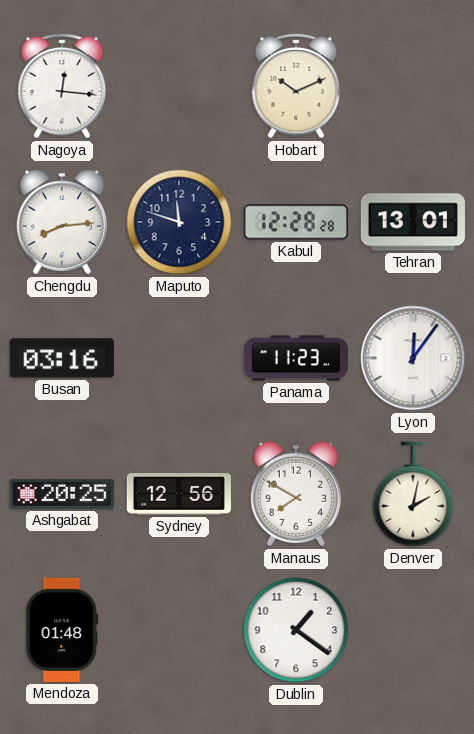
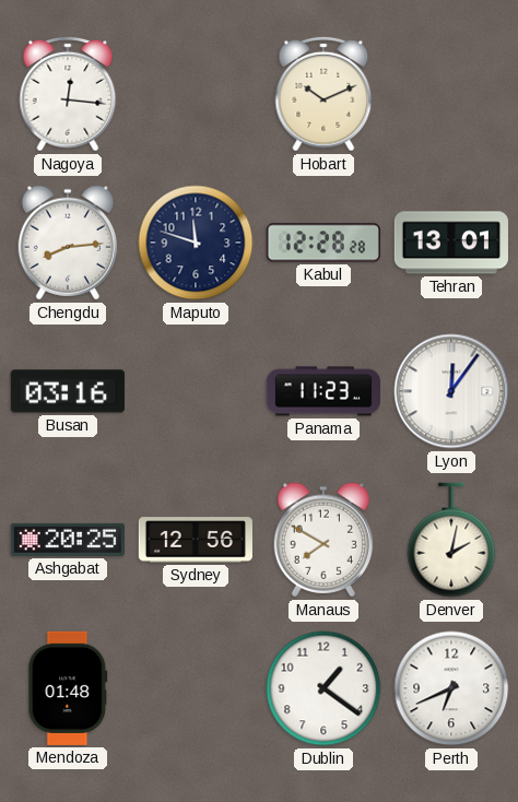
Perth: none -> 6:41
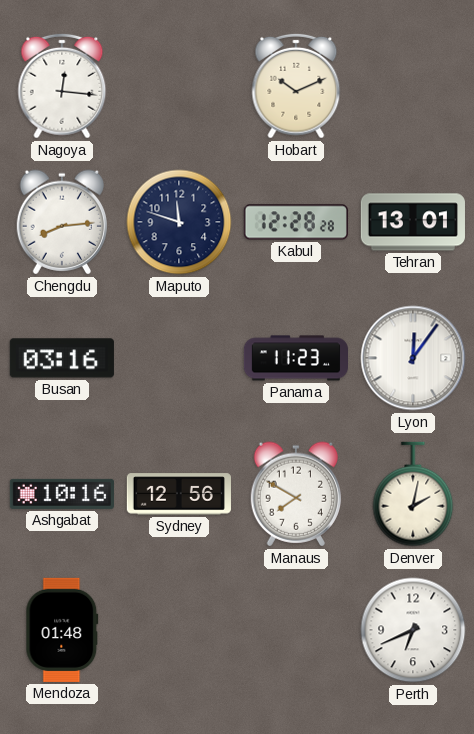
Ashgabat: 20:25 -> 10:16
Dublin: 1:21 -> none
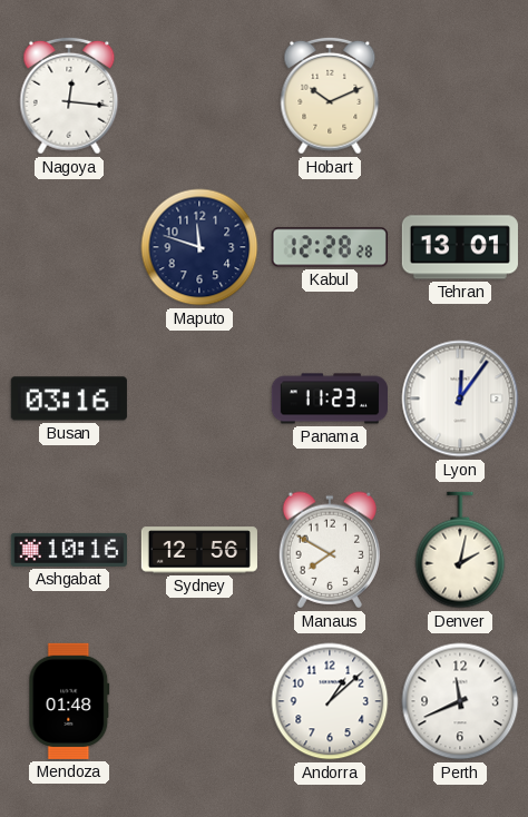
Chengdu: 8:14 -> none
Andorra: none -> 1:08
Perth: 6:41 -> 11:41
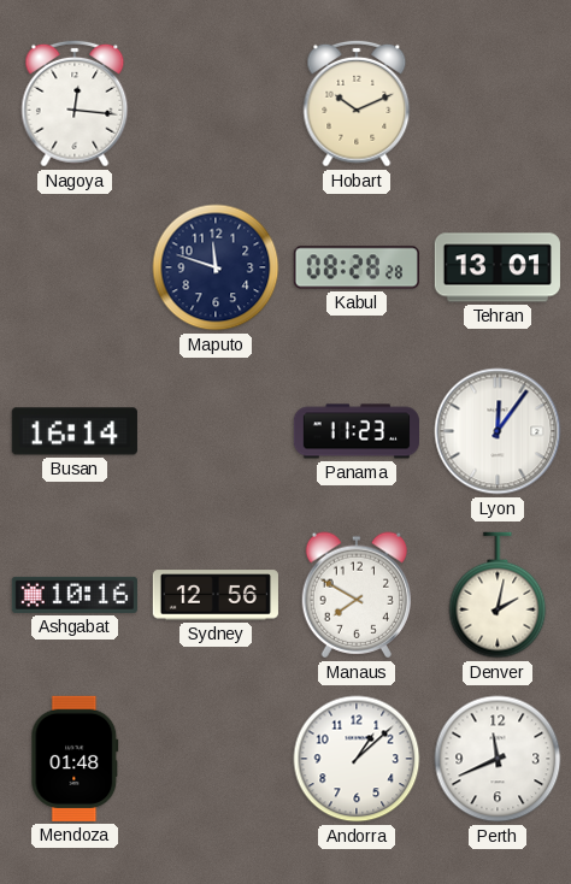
Kabul: 12:28 -> 08:28
Busan: 03:16 -> 16:14
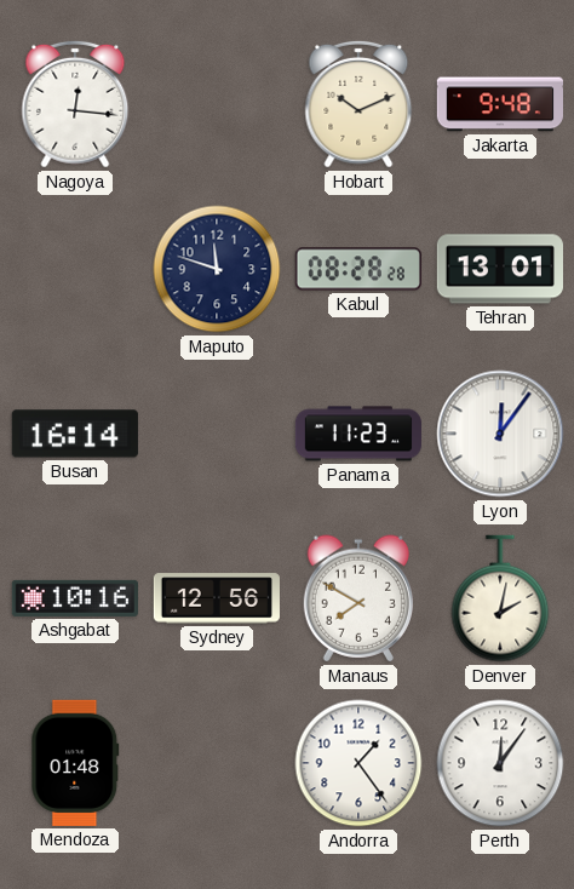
Jakarta: none -> 9:48
Andorra: 1:08 -> 1:24
Perth: 11:41 -> 12:06
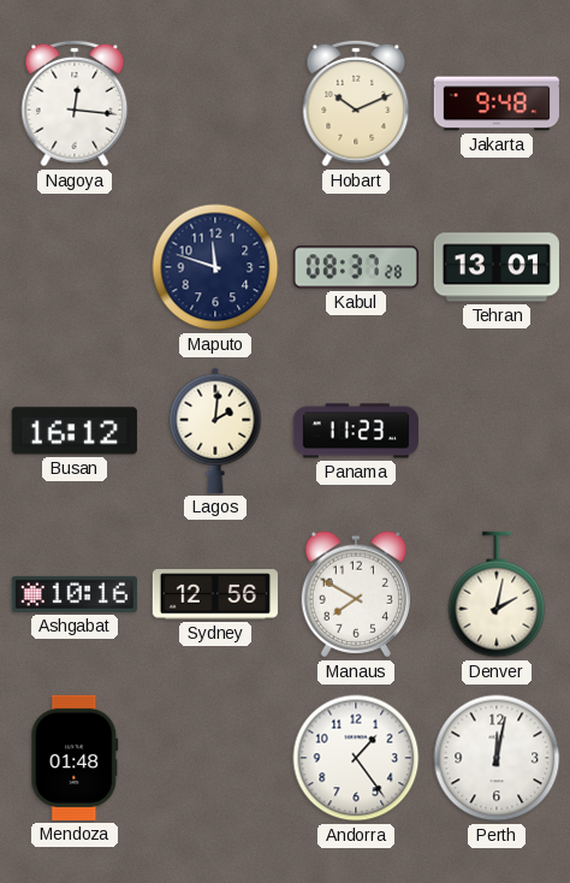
Kabul: 08:28 -> 08:37
Busan: 16:14 -> 16:12
Lagos: none -> 2:01
Lyon: 12:06 -> none
Perth: 12:06 -> 12:02
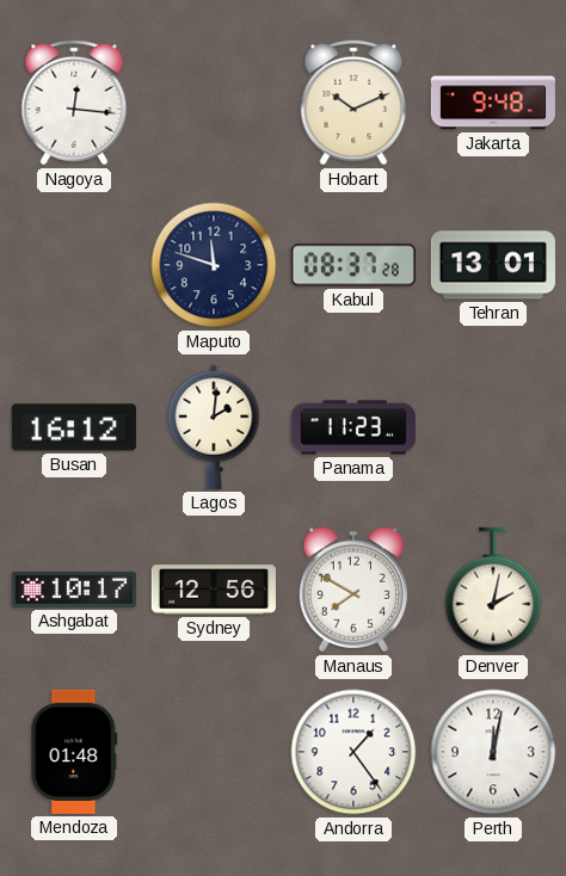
Ashgabat: 10:16 -> 10:17
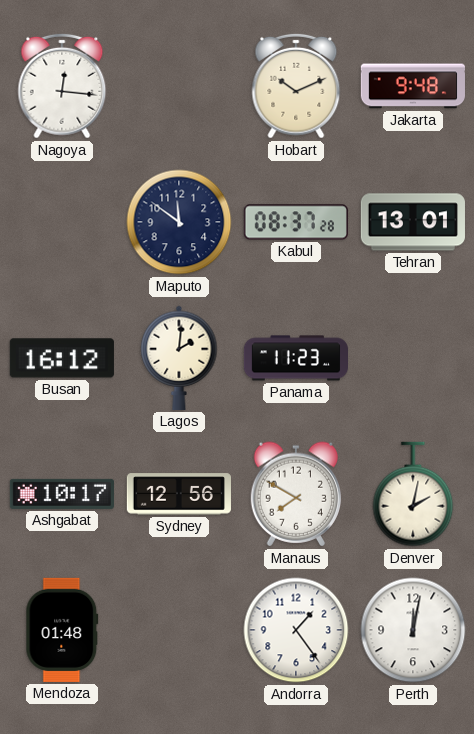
Maputo: 11:48 -> 11:51
